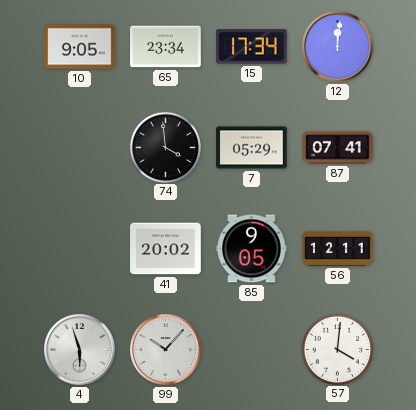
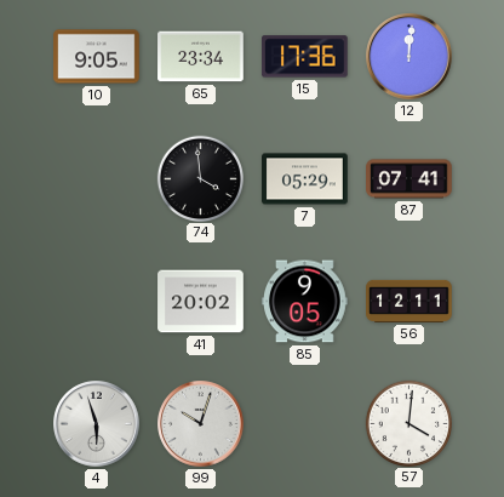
15: 17:34 -> 17:36
99: 10:07 -> 10:03
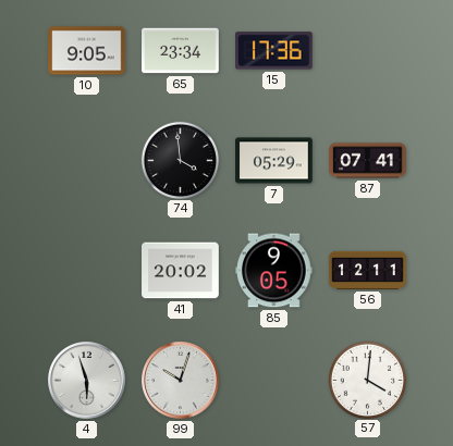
12: 12:01 -> none
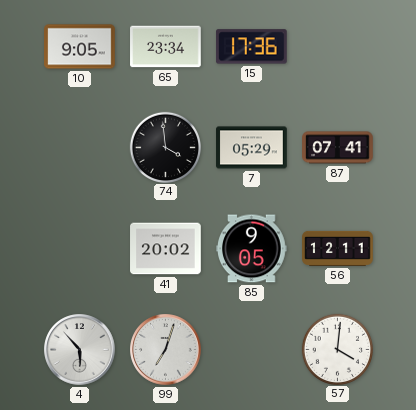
4: 5:57 -> 5:53
99: 10:03 -> 7:03
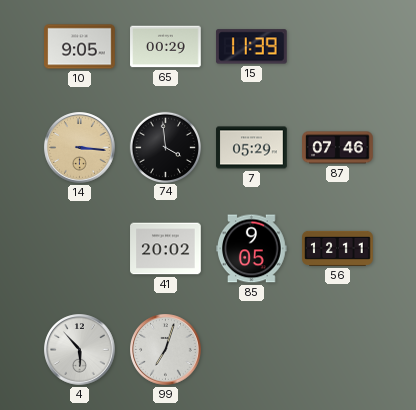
65: 23:34 -> 00:29
15: 17:36 -> 11:39
14: none -> 3:16
87: 07:41 -> 07:46
57: 4:01 -> none
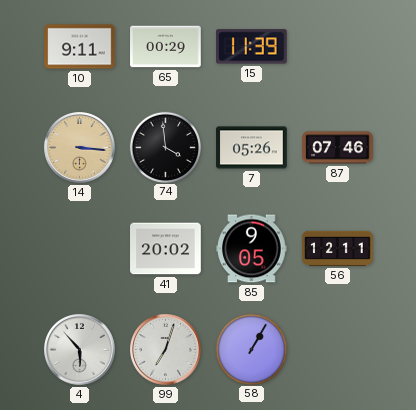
10: 9:05 -> 9:11
7: 05:29 -> 05:26
58: none -> 1:05
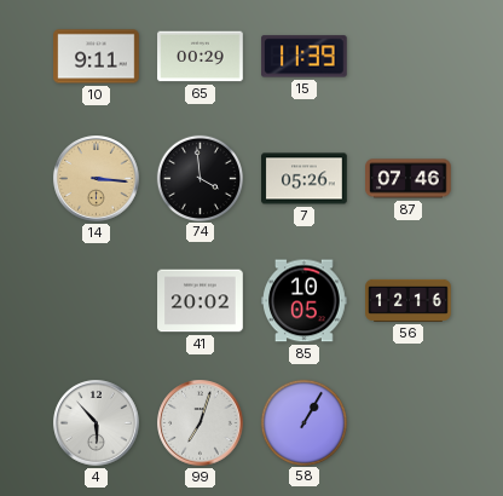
85: 9:05 -> 10:05
56: 12:11 -> 12:16
